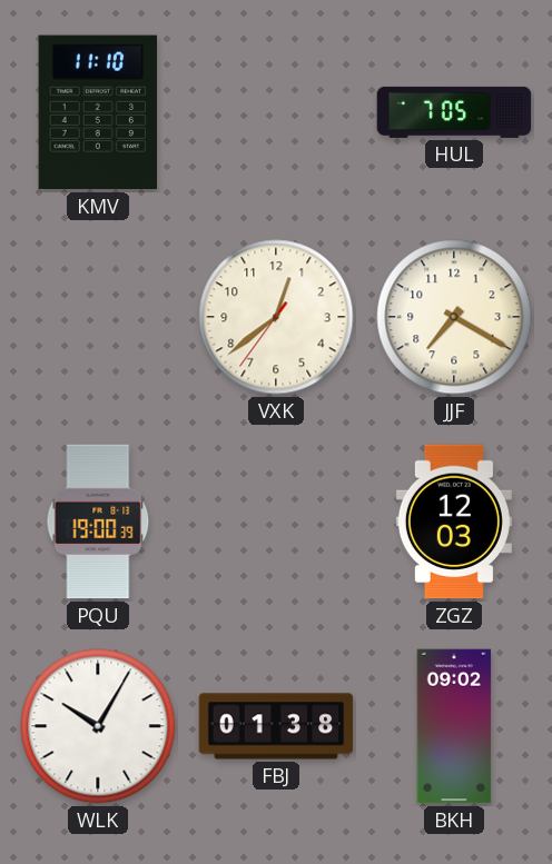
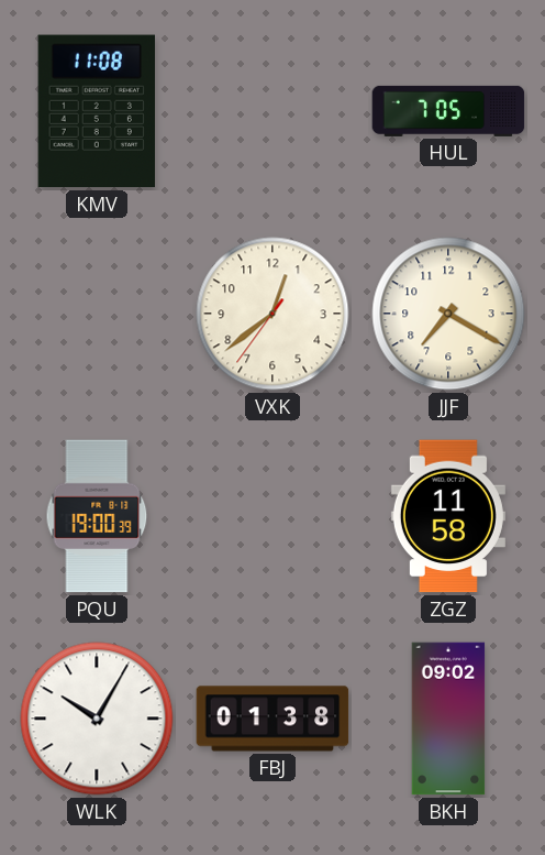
KMV: 11:10 -> 11:08
ZGZ: 12:03 -> 11:58
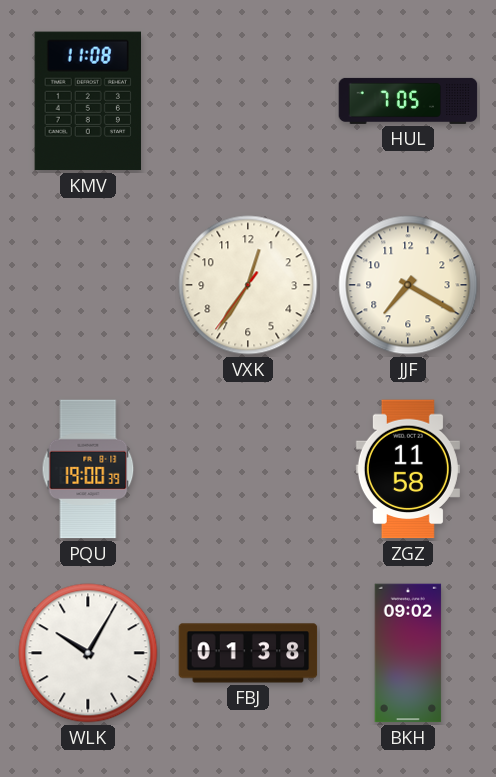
VXK: 12:38 -> 12:35
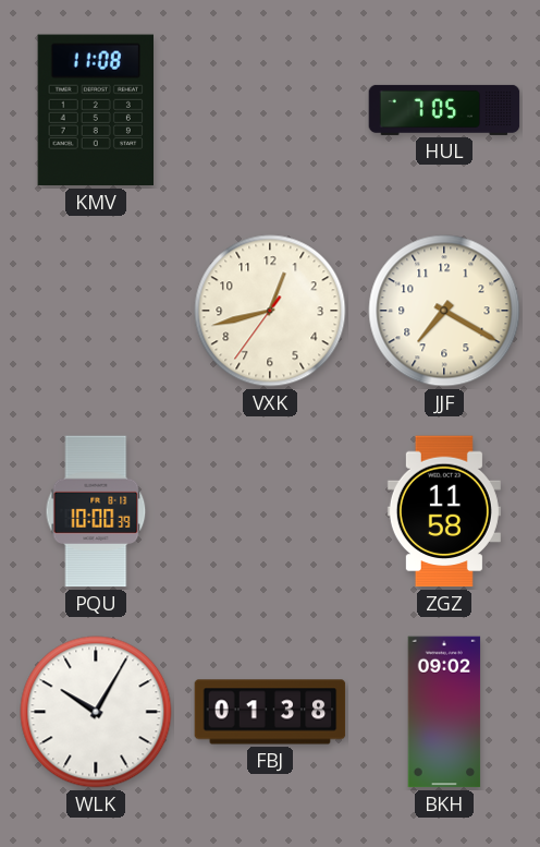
VXK: 12:35 -> 12:42
PQU: 19:00 -> 10:00
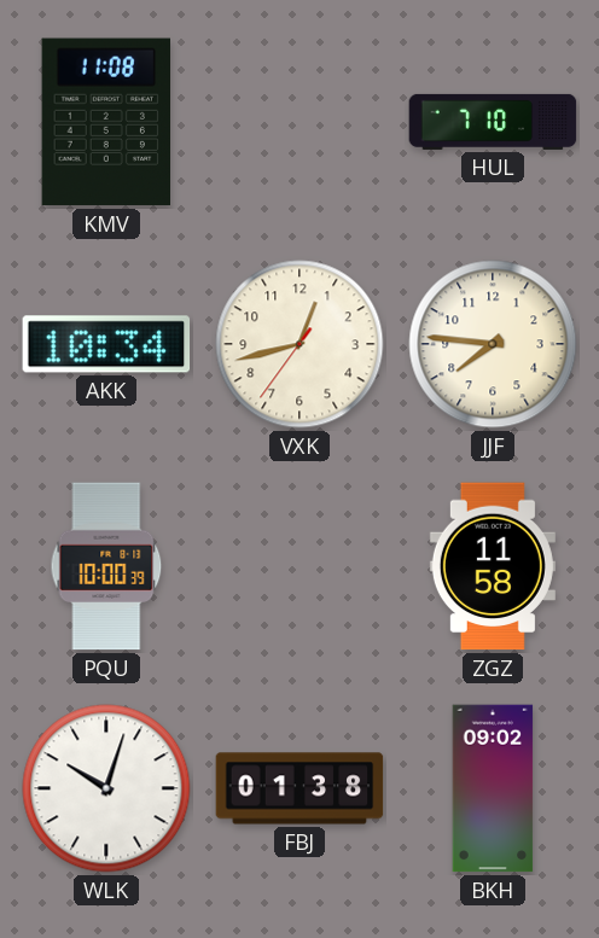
HUL: 7:05 -> 7:10
AKK: none -> 10:34
JJF: 7:20 -> 7:46
WLK: 10:05 -> 10:03
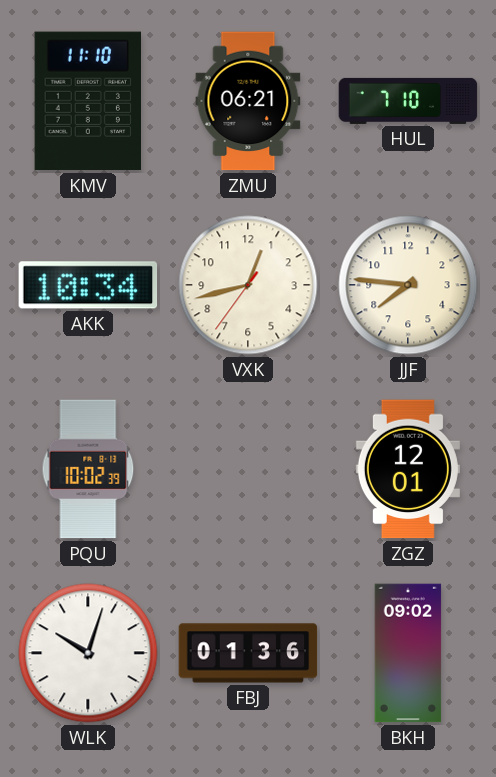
KMV: 11:08 -> 11:10
ZMU: none -> 06:21
PQU: 10:00 -> 10:02
ZGZ: 11:58 -> 12:01
FBJ: 01:38 -> 01:36
